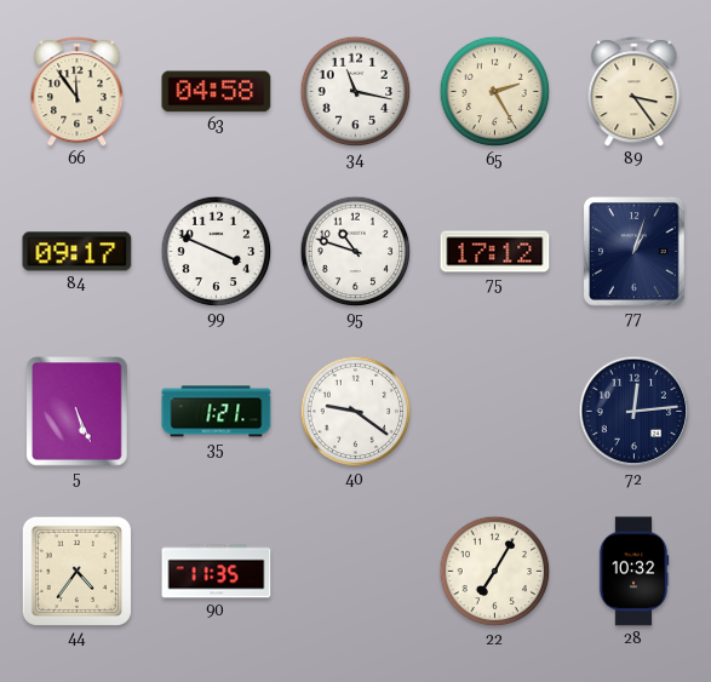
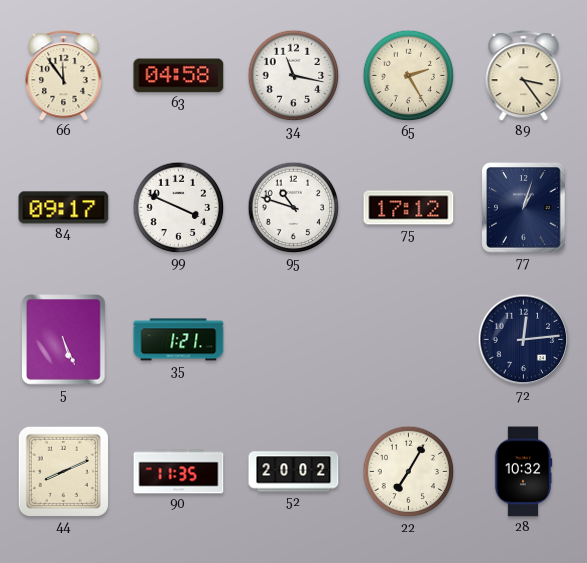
40: 9:21 -> none
44: 4:36 -> 8:11
52: none -> 20:02
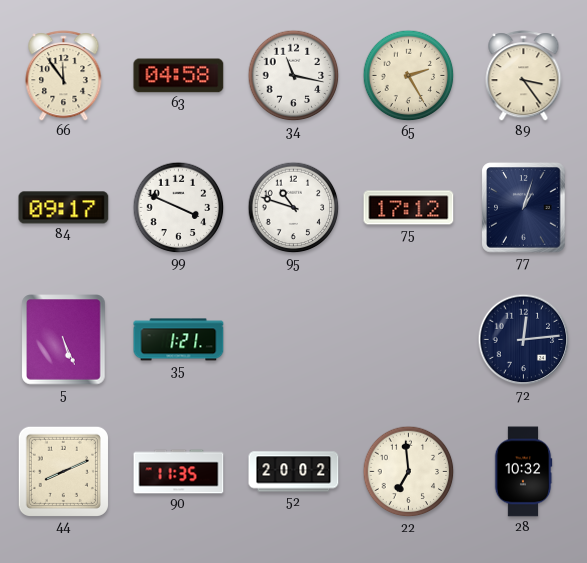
22: 7:05 -> 6:59
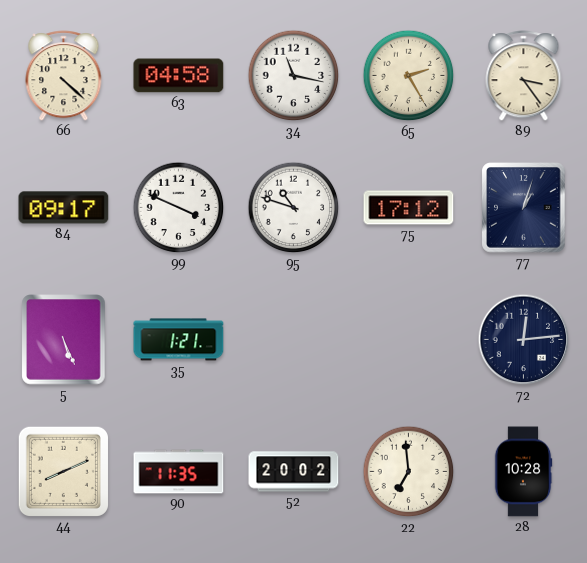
66: 11:54 -> 4:22
28: 10:32 -> 10:28
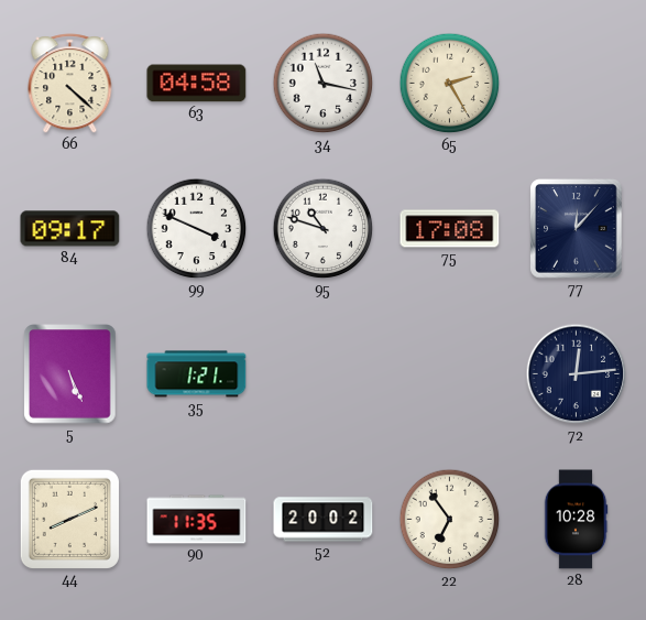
89: 3:24 -> none
75: 17:12 -> 17:08
77: 1:03 -> 12:07
22: 6:59 -> 6:54
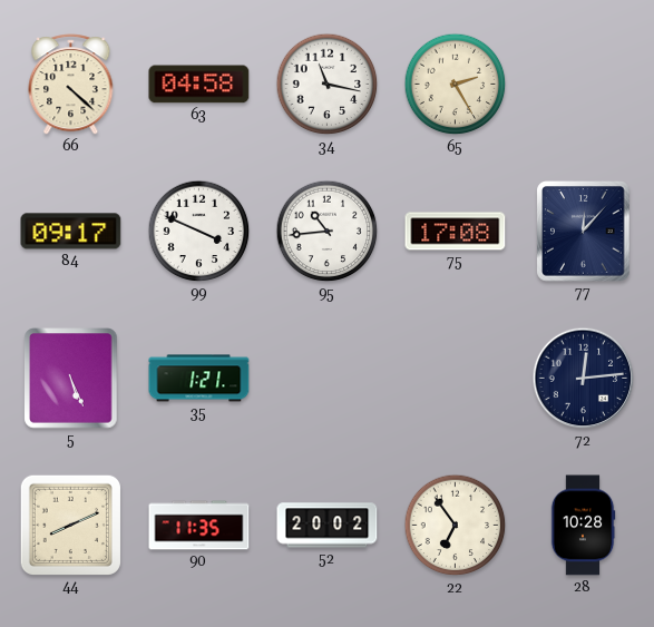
95: 10:48 -> 10:44
